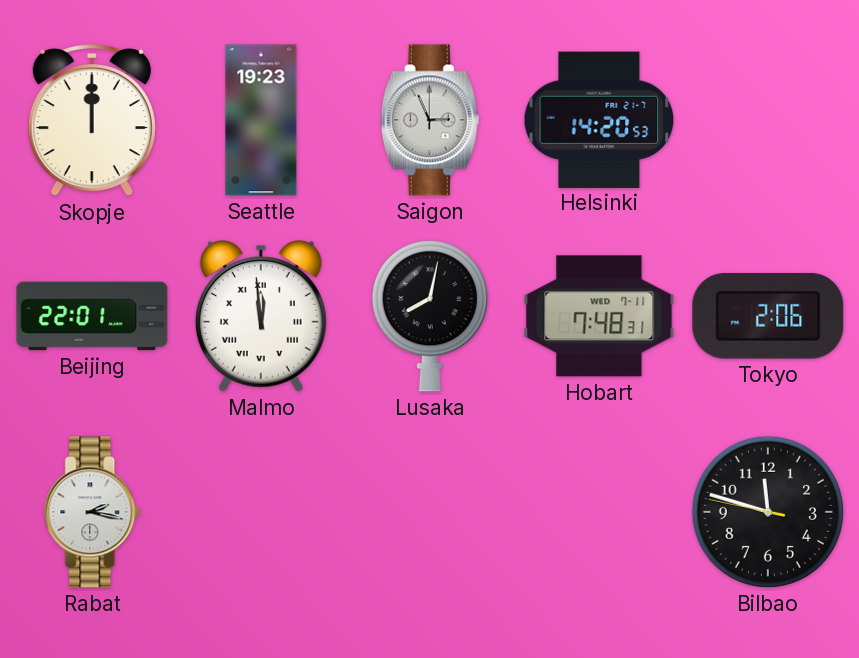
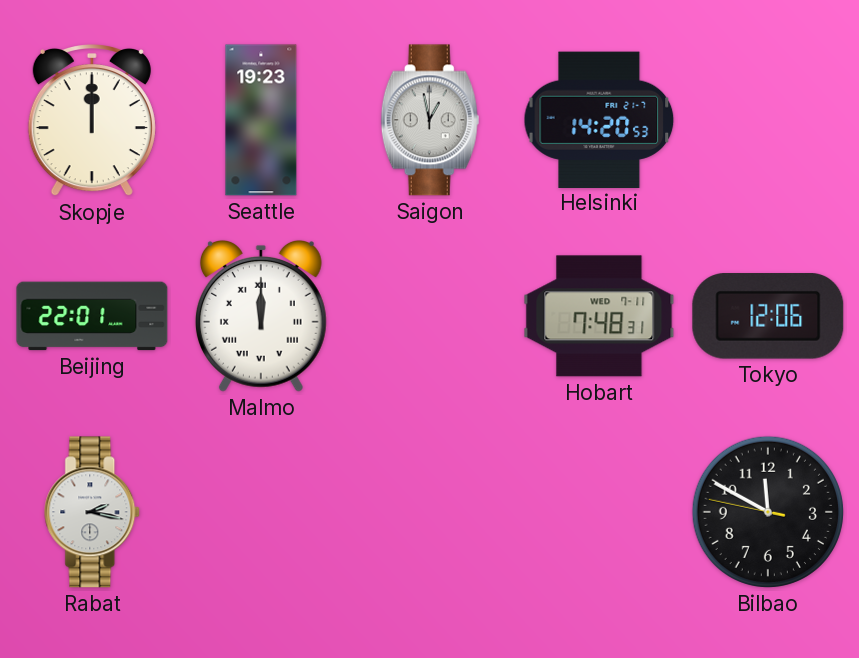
Saigon: 2:56 -> 12:58
Malmo: 11:59 -> 12:00
Lusaka: 8:02 -> none
Tokyo: 2:06 -> 12:06
Bilbao: 11:47 -> 11:49
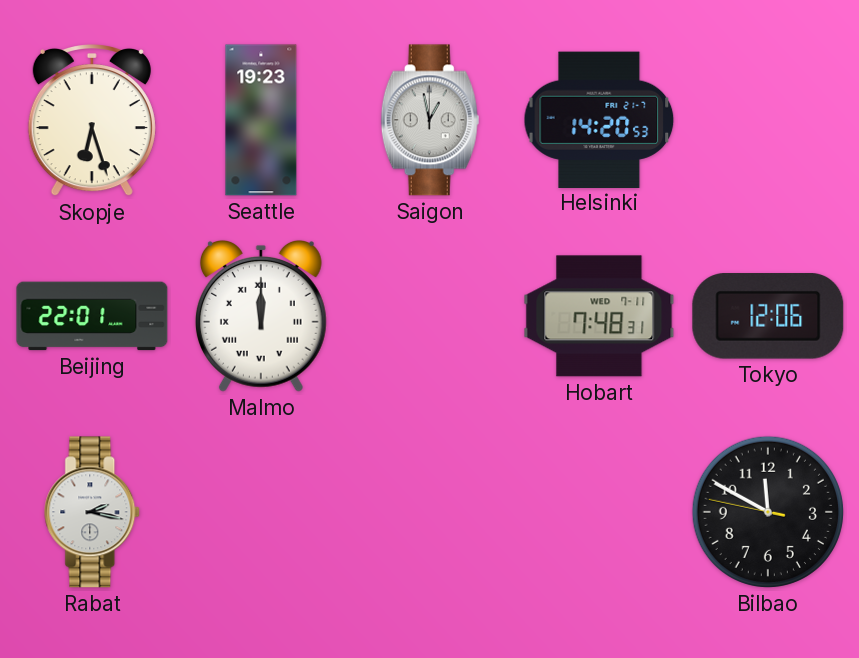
Skopje: 12:00 -> 6:27
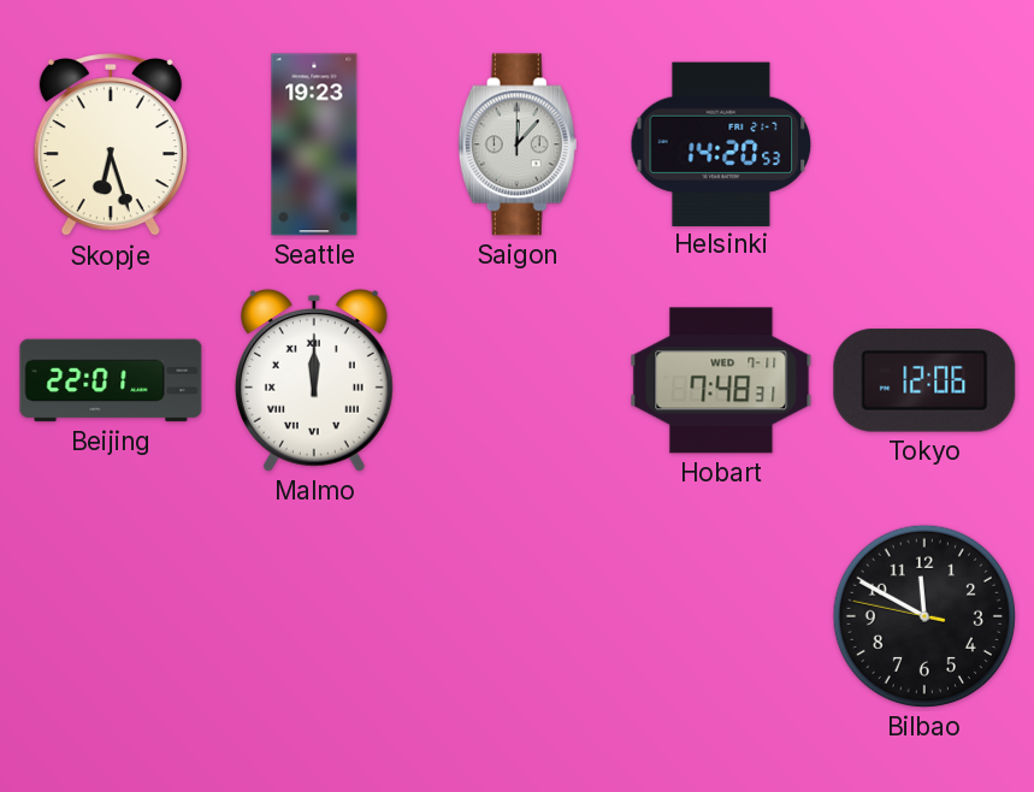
Saigon: 12:58 -> 12:07
Rabat: 2:17 -> none
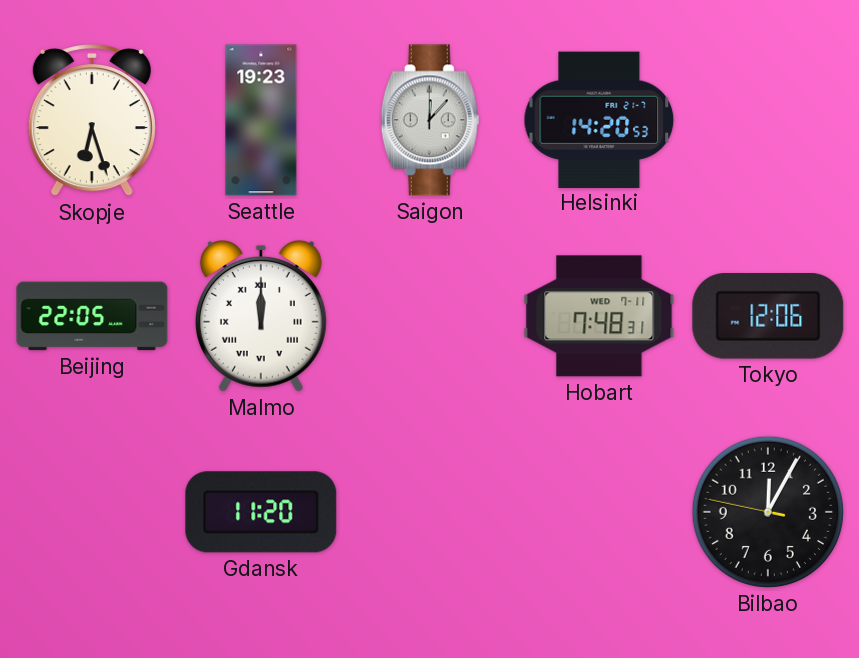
Beijing: 22:01 -> 22:05
Gdansk: none -> 11:20
Bilbao: 11:49 -> 12:04
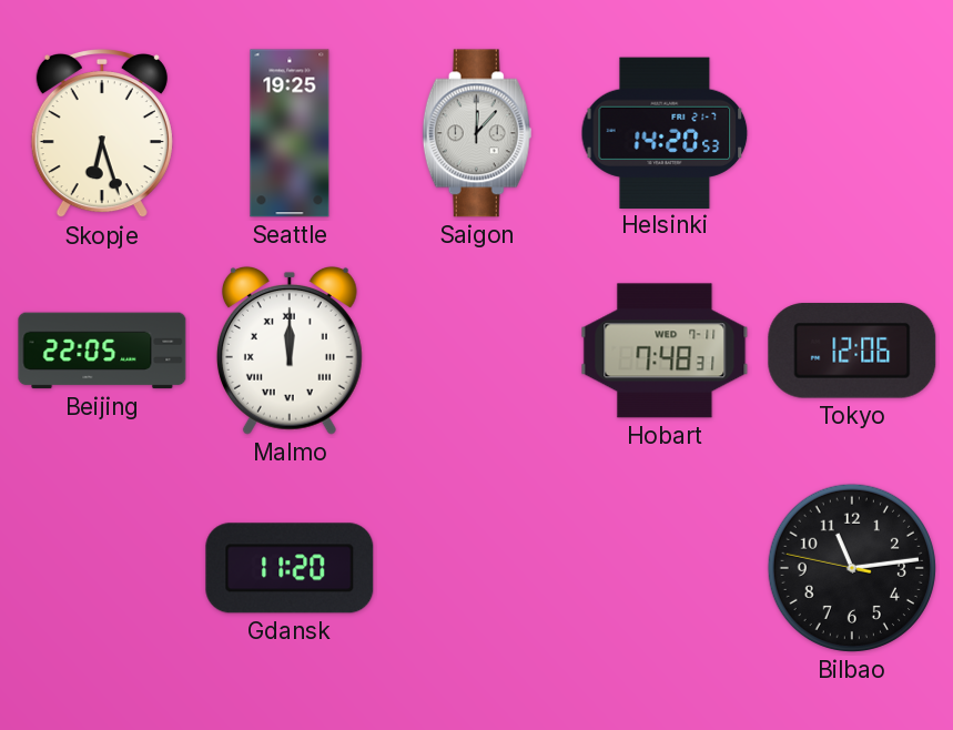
Seattle: 19:23 -> 19:25
Bilbao: 12:04 -> 11:13
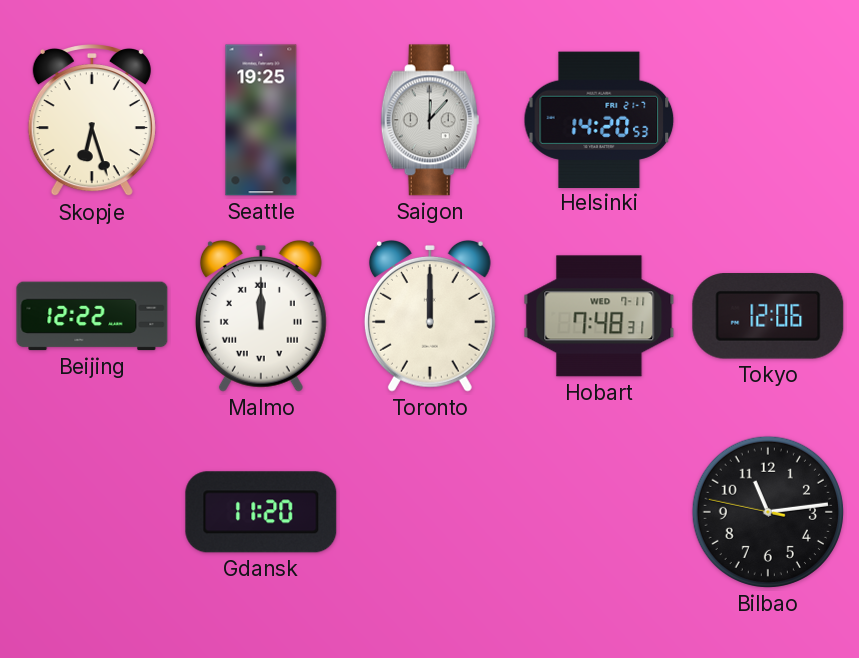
Beijing: 22:05 -> 12:22
Toronto: none -> 12:00
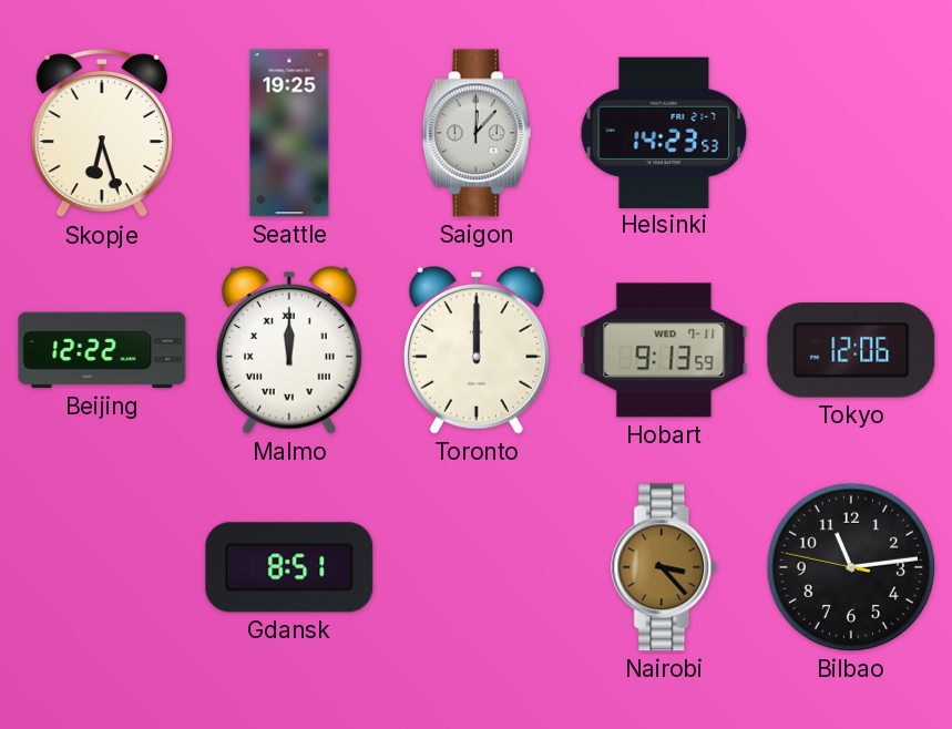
Helsinki: 14:20 -> 14:23
Hobart: 7:48 -> 9:13
Gdansk: 11:20 -> 8:51
Nairobi: none -> 3:23
